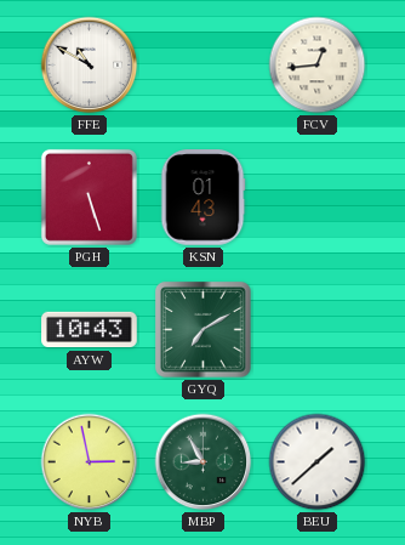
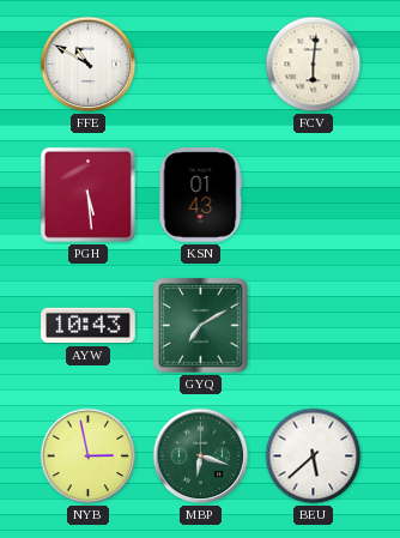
FCV: 12:44 -> 6:01
PGH: 5:27 -> 5:29
MBP: 8:55 -> 6:18
BEU: 1:38 -> 5:38
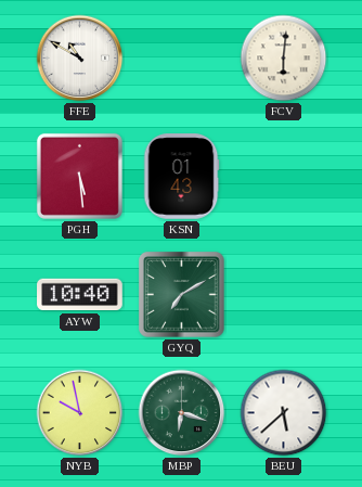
AYW: 10:43 -> 10:40
NYB: 2:58 -> 9:58
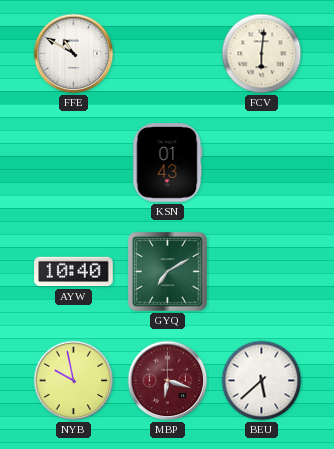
PGH: 5:29 -> none
MBP dial: green -> burgundy
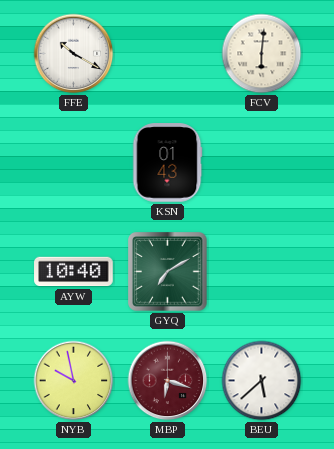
FFE: 10:50 -> 10:20
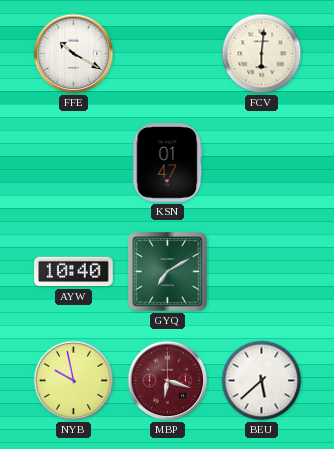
KSN: 01:43 -> 01:47
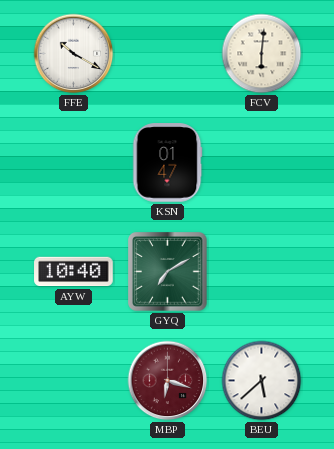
NYB: 9:58 -> none
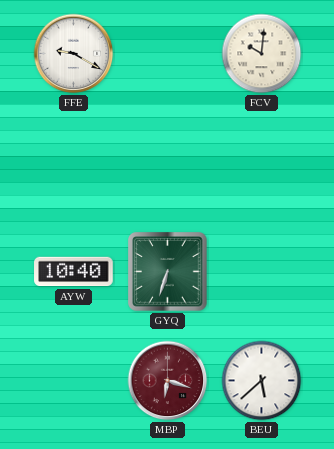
FFE: 10:20 -> 9:20
FCV: 6:01 -> 10:01
KSN: 01:47 -> none
GYQ: 7:10 -> 6:33
